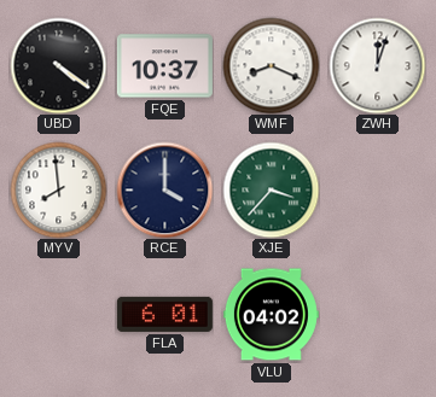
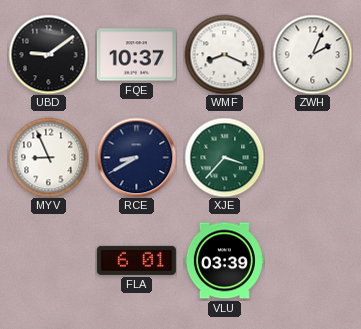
UBD: 4:21 -> 9:09
ZWH: 12:03 -> 2:04
MYV: 7:59 -> 8:56
RCE: 4:00 -> 8:40
VLU: 04:02 -> 03:39
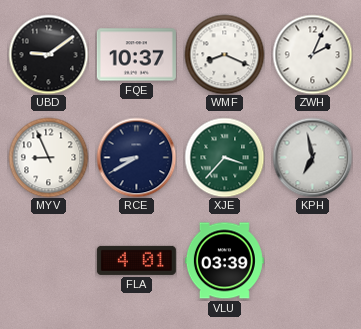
KPH: none -> 6:58
FLA: 6:01 -> 4:01
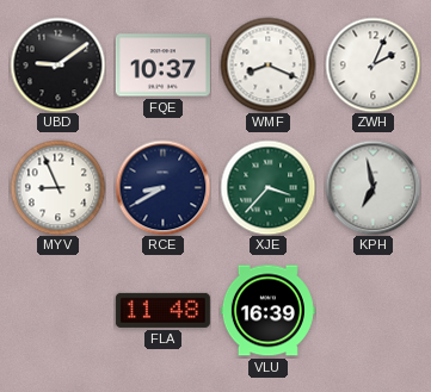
FLA: 4:01 -> 11:48
VLU: 03:39 -> 16:39
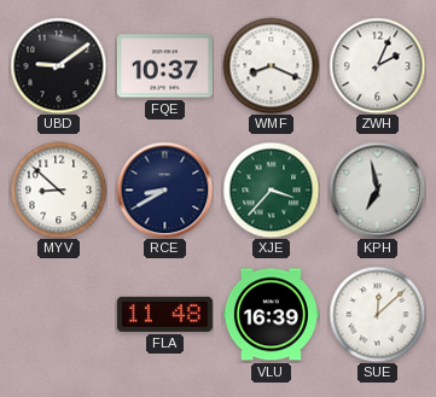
MYV: 8:56 -> 8:52
SUE: none -> 12:08
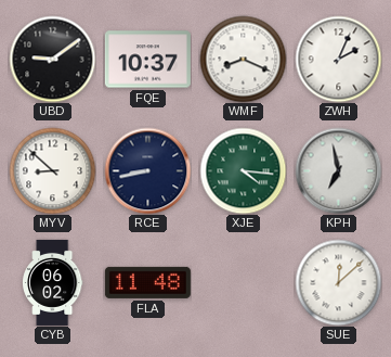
RCE: 8:40 -> 8:43
XJE: 3:37 -> 4:16
CYB: none -> 06:02
VLU: 16:39 -> none
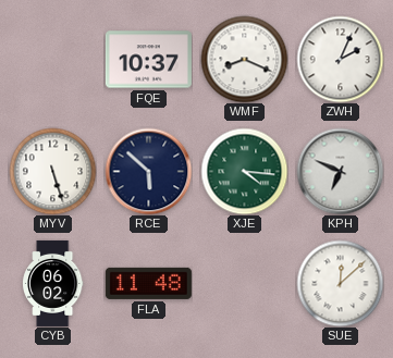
UBD: 9:09 -> none
MYV: 8:52 -> 5:27
RCE: 8:43 -> 5:52
KPH: 6:58 -> 6:49
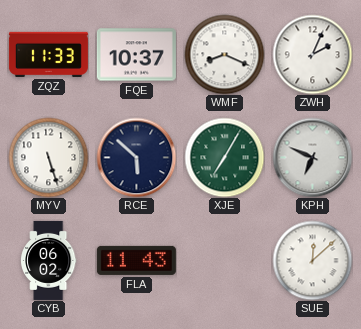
ZQZ: none -> 11:33
XJE: 4:16 -> 7:05
FLA: 11:48 -> 11:43
